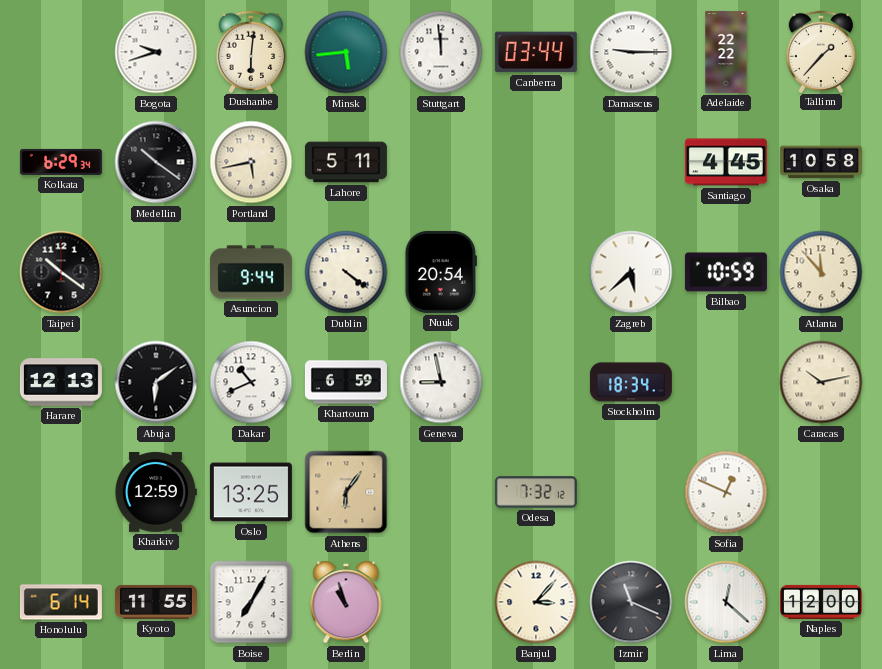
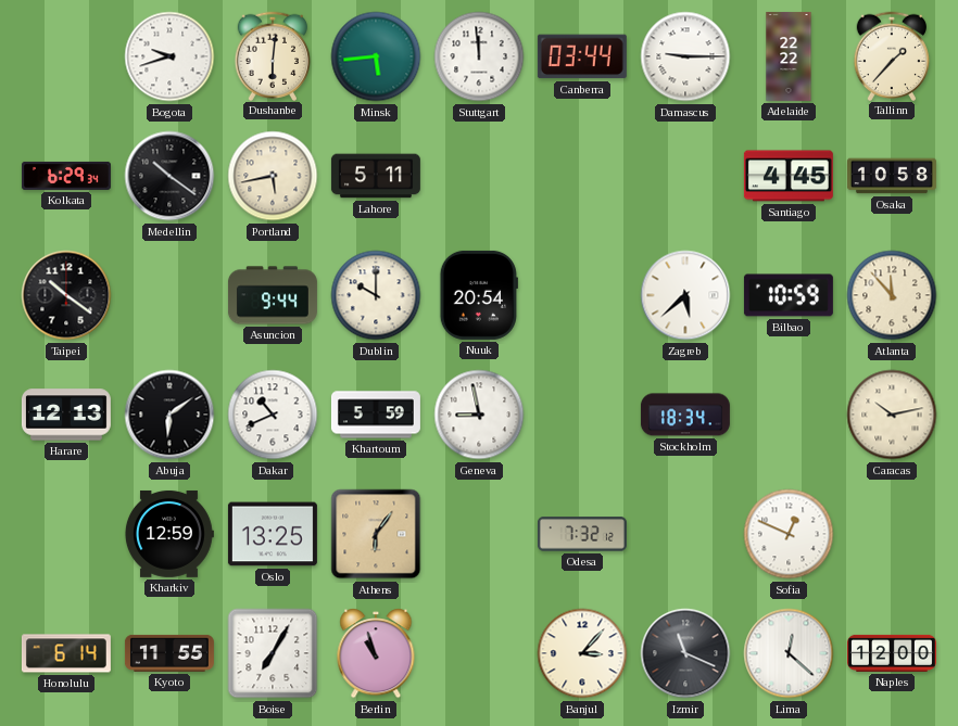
Dublin: 4:21 -> 10:00
Khartoum: 6:59 -> 5:59
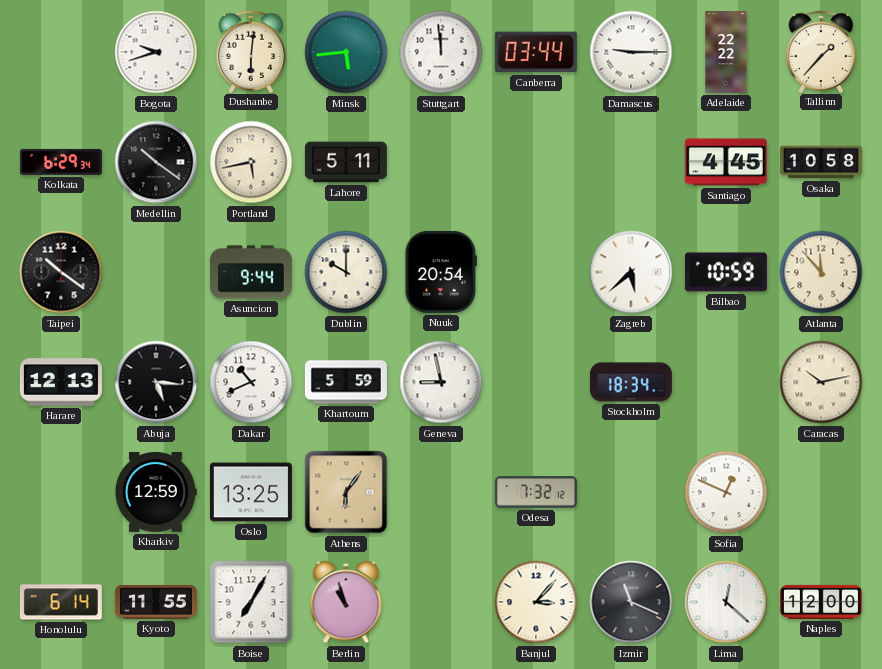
Abuja: 6:09 -> 5:16
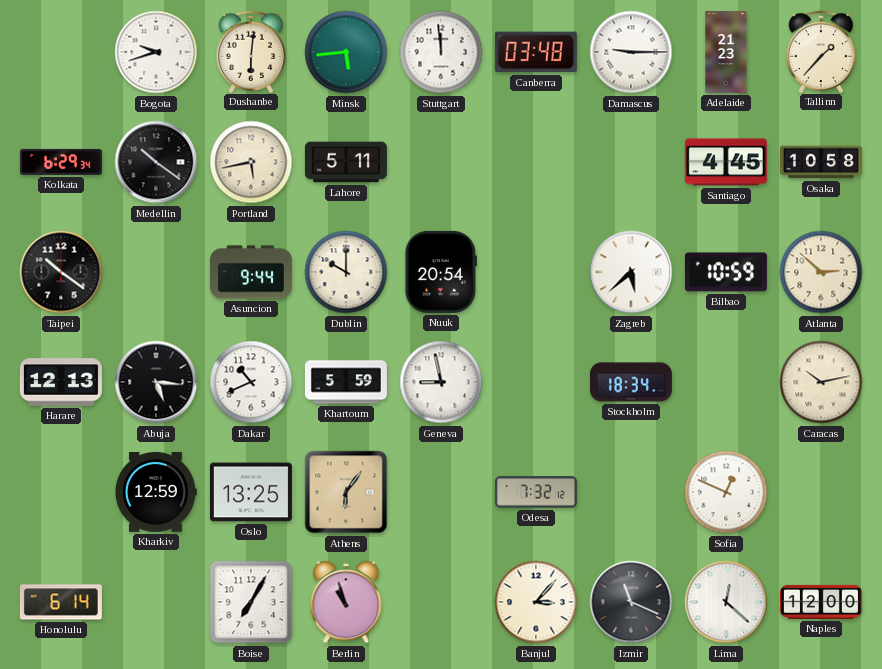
Canberra: 03:44 -> 03:48
Adelaide: 22:22 -> 21:23
Atlanta: 11:53 -> 2:52
Kyoto: 11:55 -> none
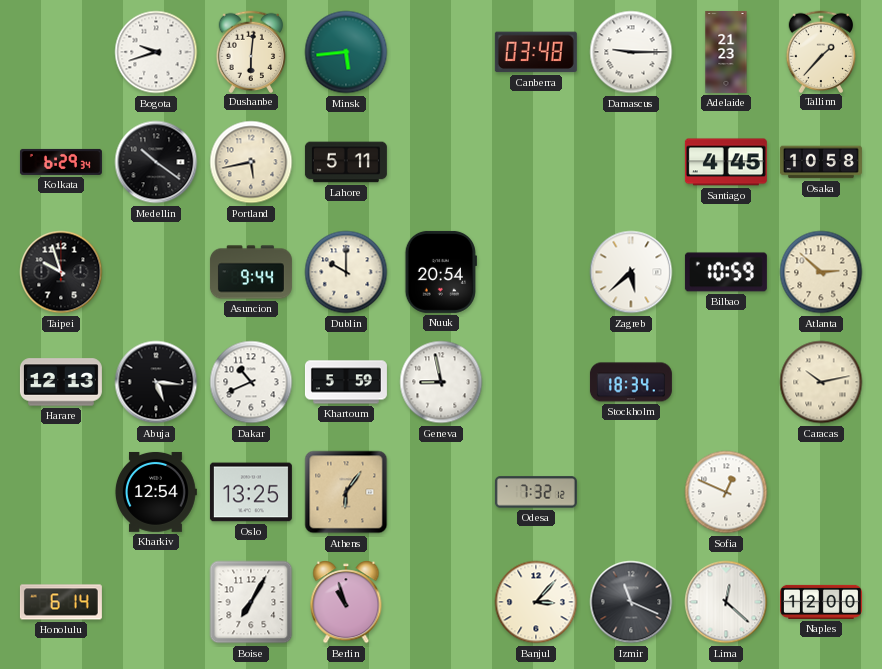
Stuttgart: 11:59 -> none
Taipei: 10:21 -> 9:57
Kharkiv: 12:59 -> 12:54
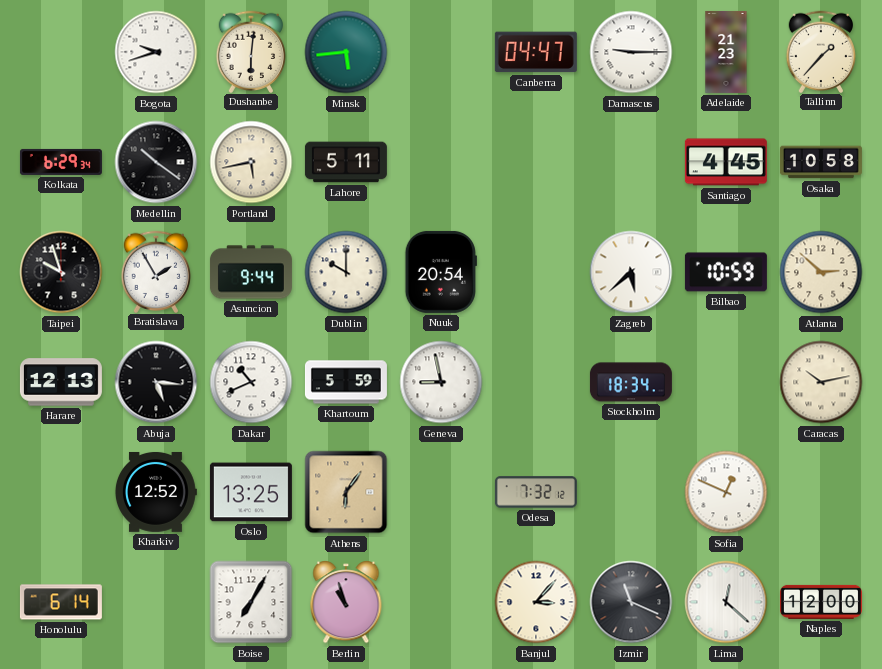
Canberra: 03:48 -> 04:47
Bratislava: none -> 1:55
Kharkiv: 12:54 -> 12:52
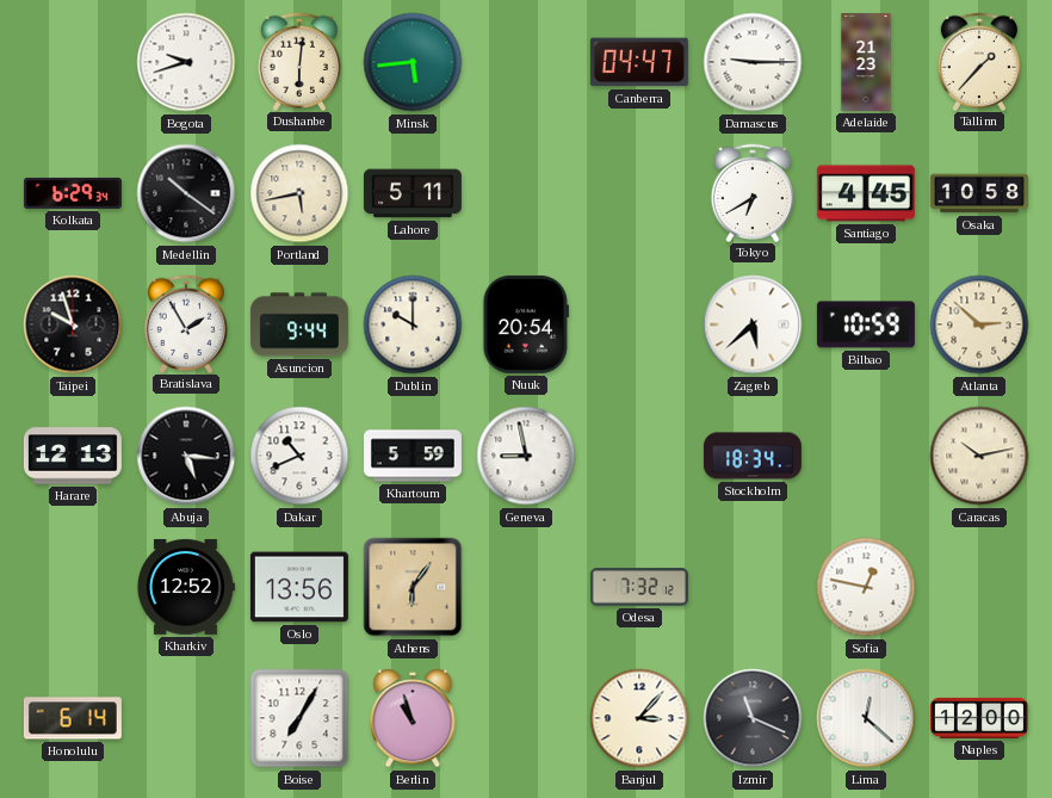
Tokyo: none -> 6:40
Oslo: 13:25 -> 13:56
Sofia: 12:49 -> 12:47
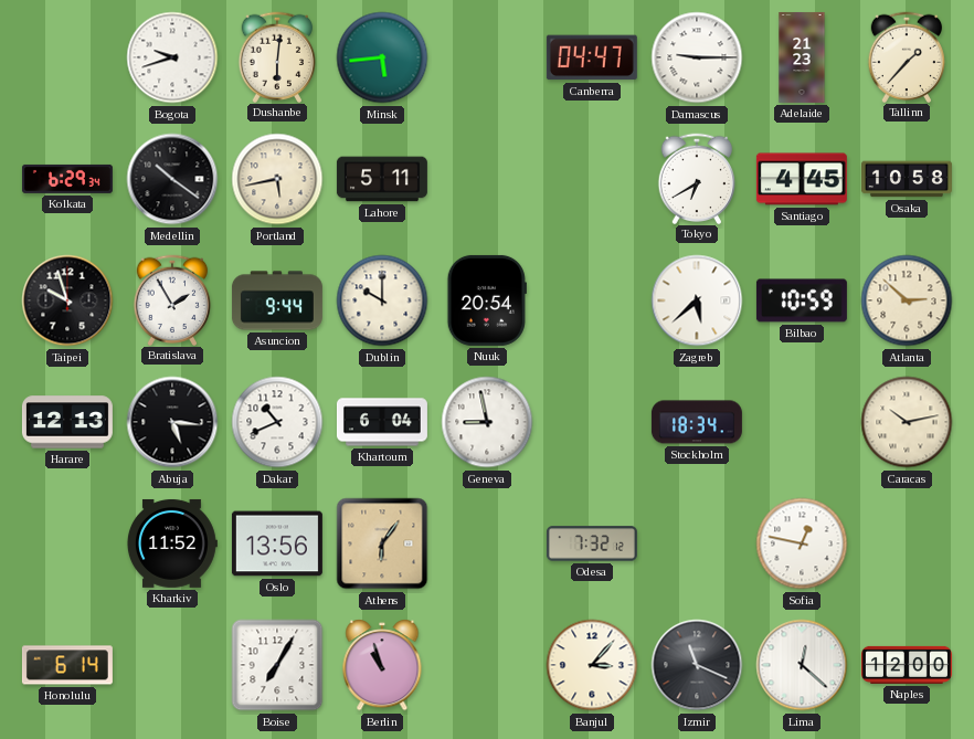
Khartoum: 5:59 -> 6:04
Kharkiv: 12:52 -> 11:52
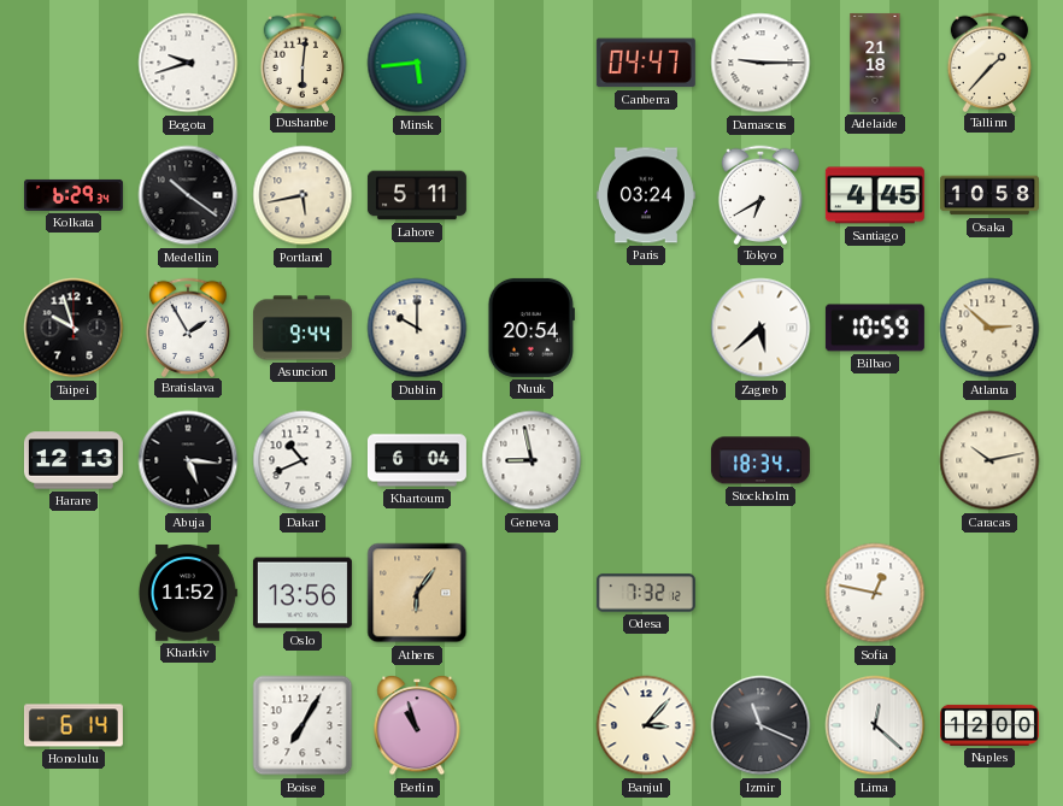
Adelaide: 21:23 -> 21:18
Paris: none -> 03:24
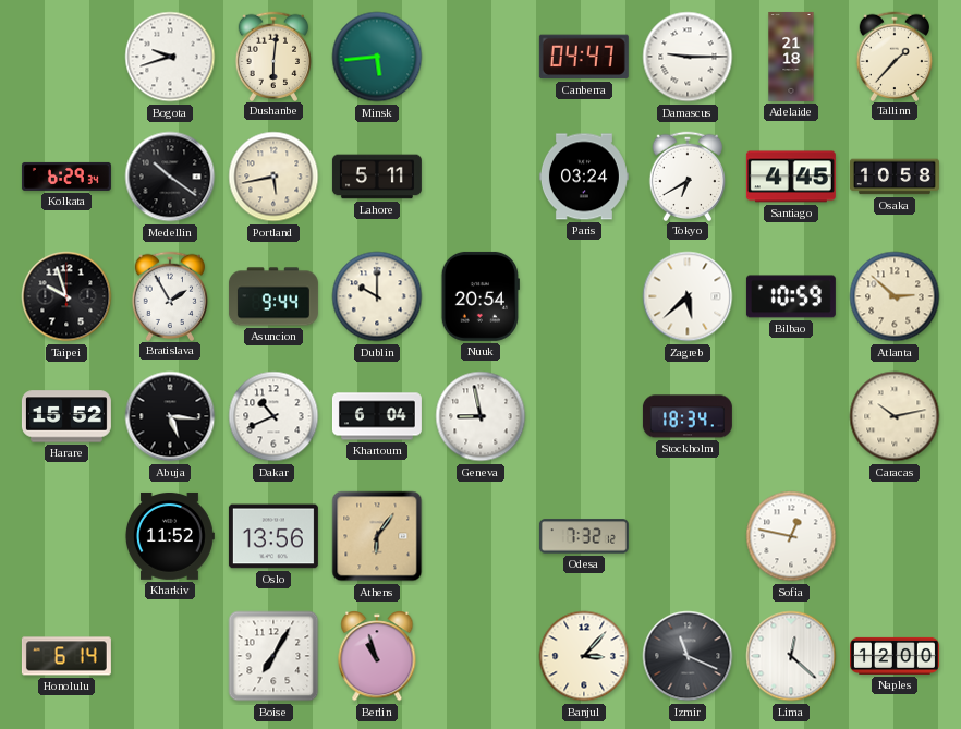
Harare: 12:13 -> 15:52
